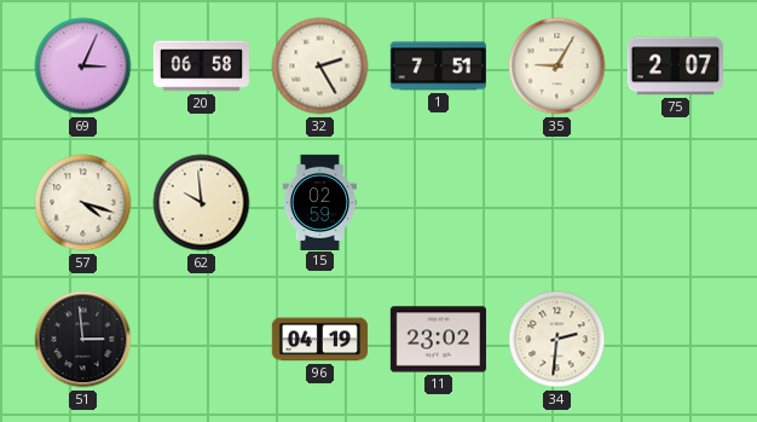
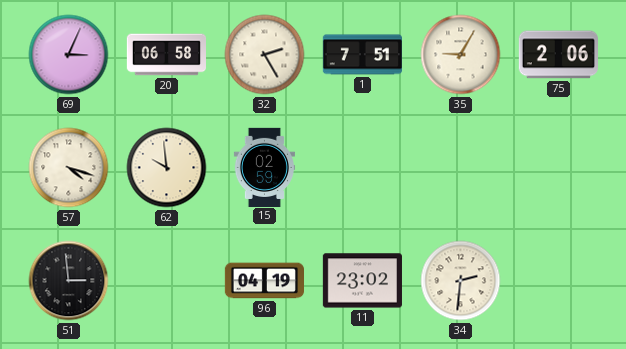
75: 2:07 -> 2:06
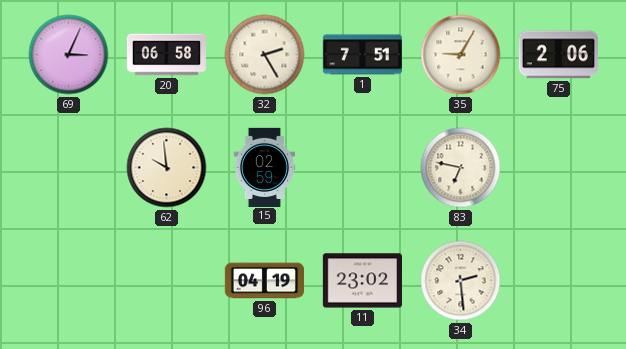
57: 4:18 -> none
83: none -> 6:47
51: 2:59 -> none
34: 2:31 -> 2:29
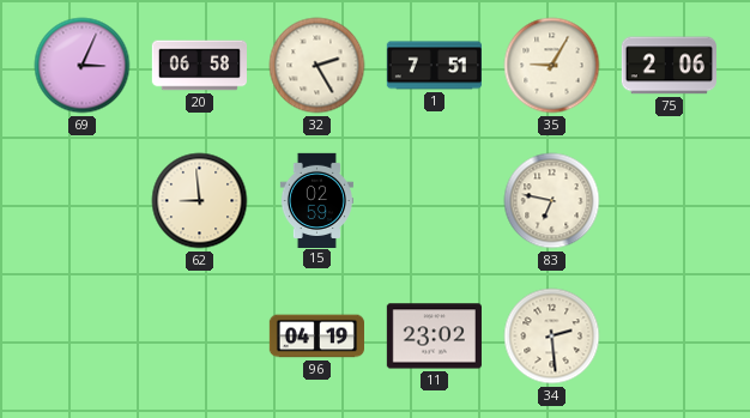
62: 9:59 -> 8:59
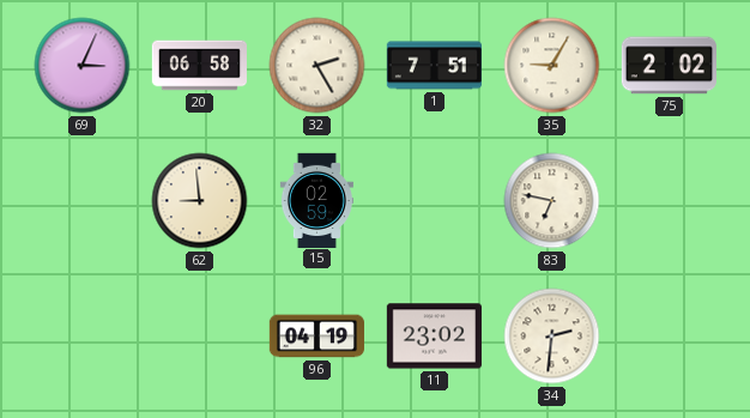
75: 2:06 -> 2:02
34: 2:29 -> 2:31
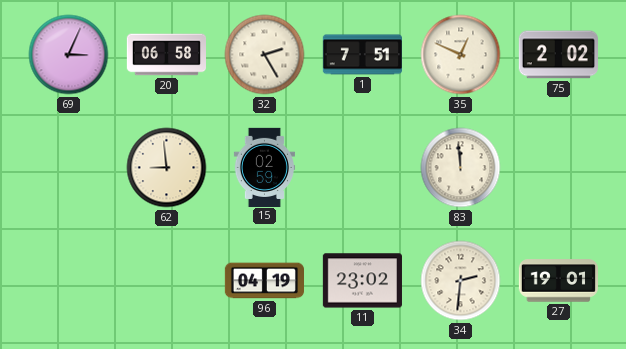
35: 9:05 -> 12:49
83: 6:47 -> 11:59
27: none -> 19:01
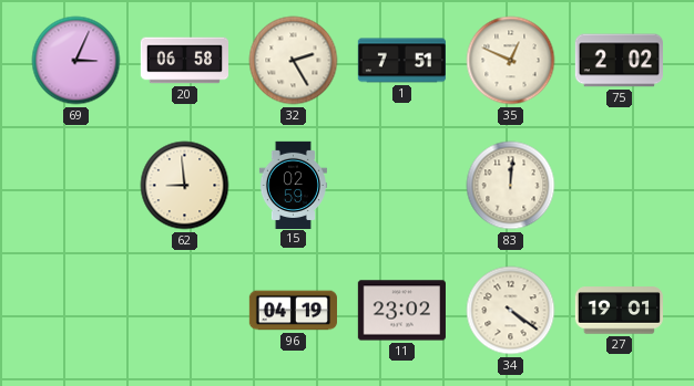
83: 11:59 -> 12:01
34: 2:31 -> 4:21
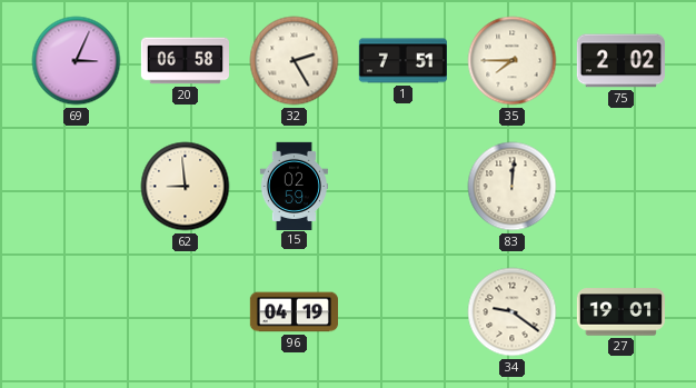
35: 12:49 -> 7:45
11: 23:02 -> none
34: 4:21 -> 9:21
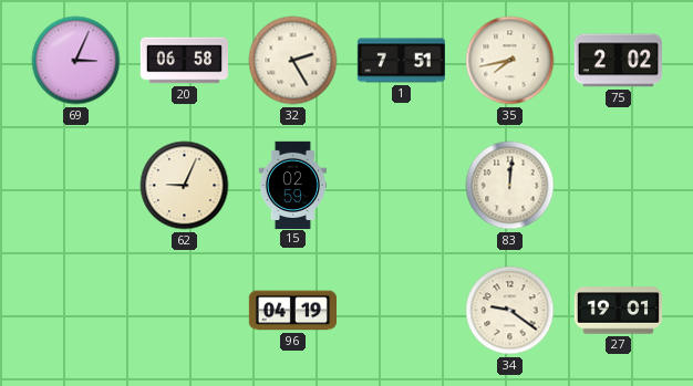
35: 7:45 -> 7:43
62: 8:59 -> 9:04
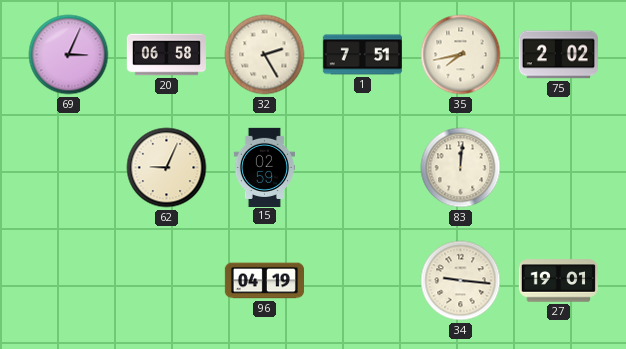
34: 9:21 -> 9:16
